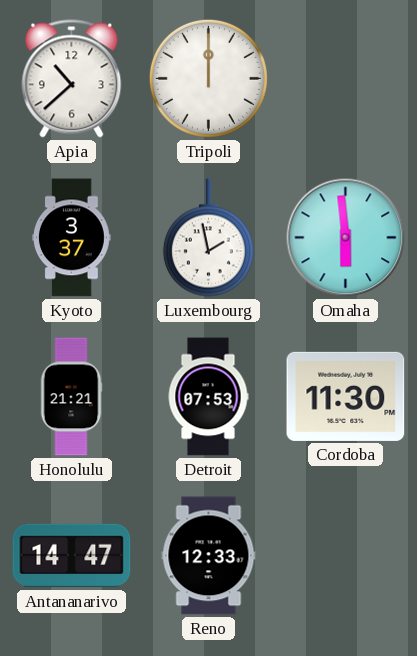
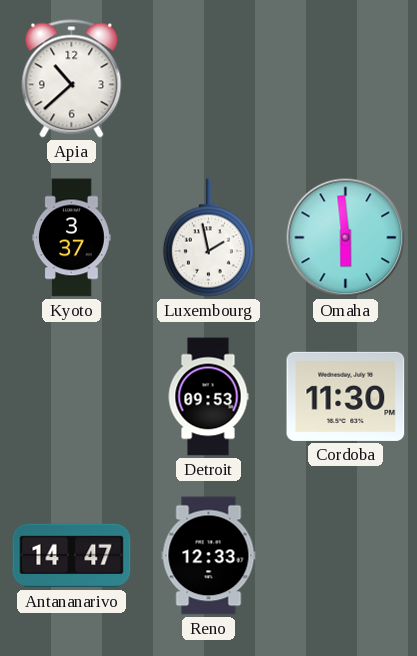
Tripoli: 12:00 -> none
Honolulu: 21:21 -> none
Detroit: 07:53 -> 09:53
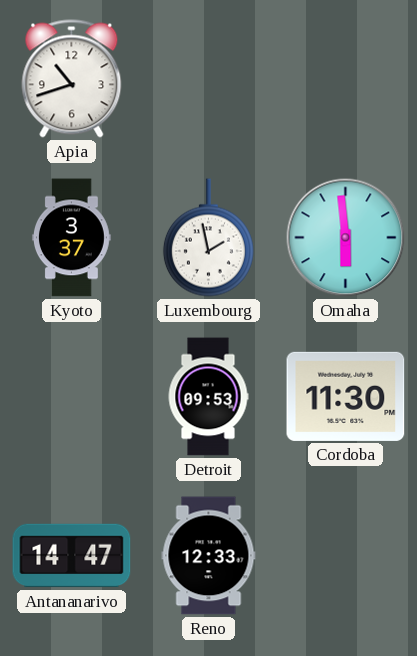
Apia: 10:38 -> 10:42
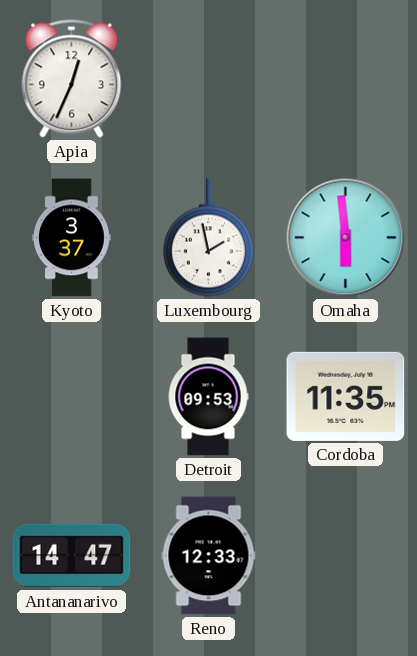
Apia: 10:42 -> 12:34
Cordoba: 11:30 -> 11:35
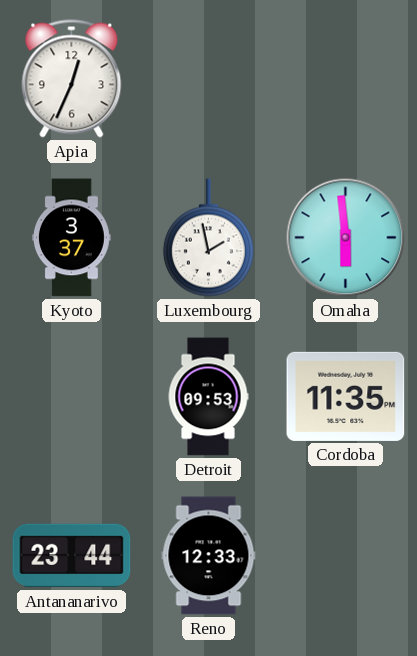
Antananarivo: 14:47 -> 23:44
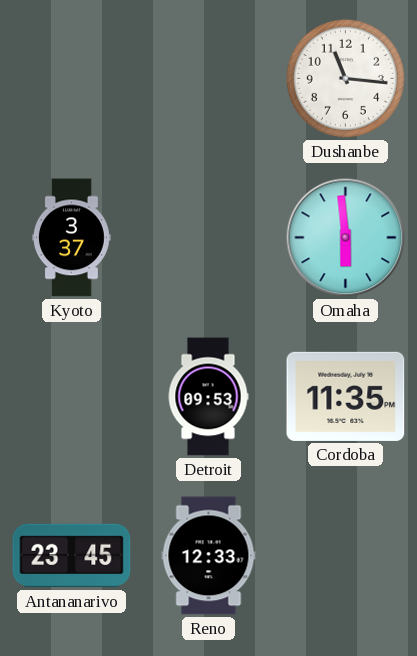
Apia: 12:34 -> none
Dushanbe: none -> 11:16
Luxembourg: 1:58 -> none
Antananarivo: 23:44 -> 23:45
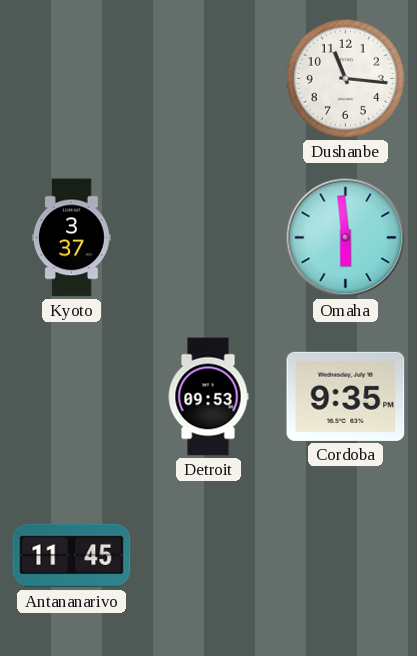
Cordoba: 11:35 -> 9:35
Antananarivo: 23:45 -> 11:45
Reno: 12:33 -> none
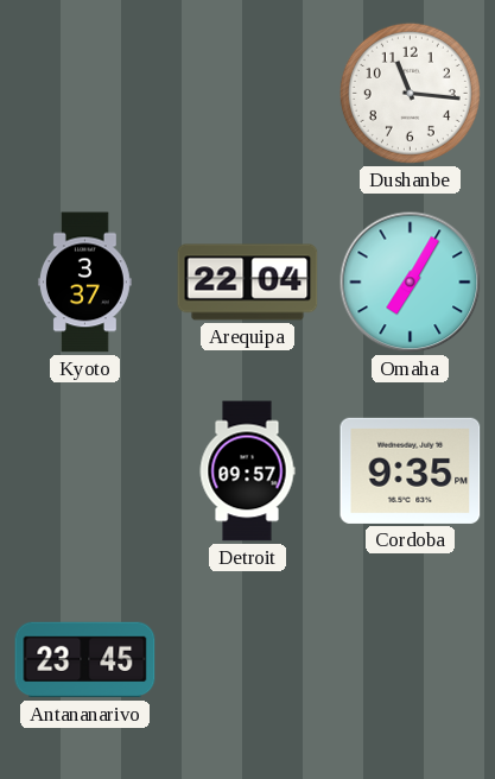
Arequipa: none -> 22:04
Omaha: 5:59 -> 7:05
Detroit: 09:53 -> 09:57
Antananarivo: 11:45 -> 23:45
